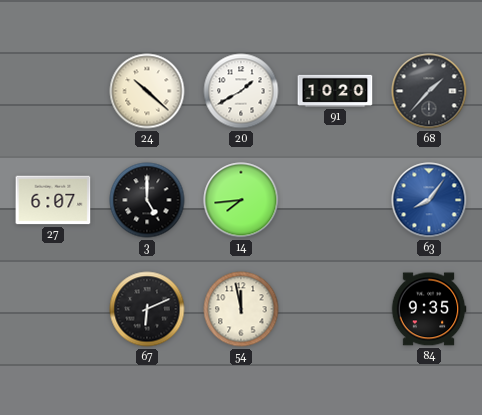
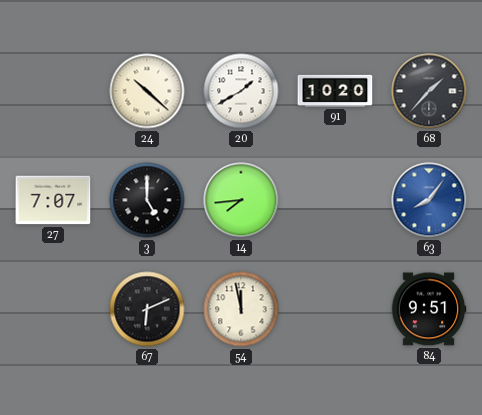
27: 6:07 -> 7:07
84: 9:35 -> 9:51
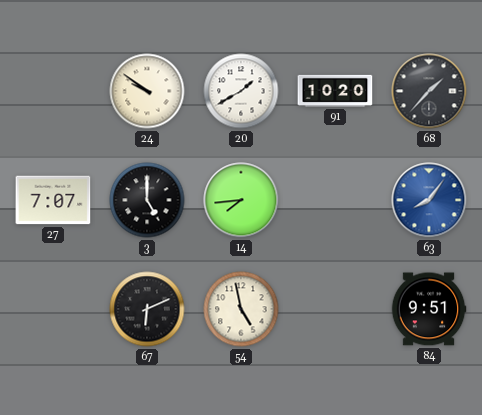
24: 10:22 -> 9:51
54: 11:58 -> 4:58
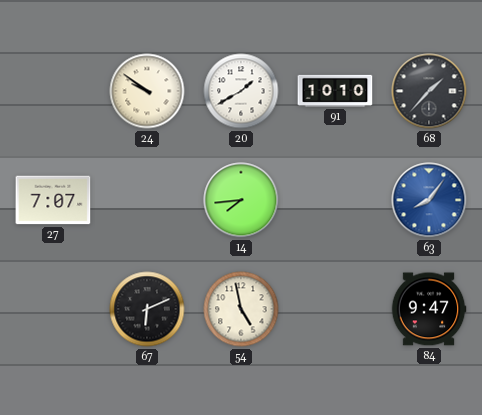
91: 10:20 -> 10:10
3: 5:00 -> none
84: 9:51 -> 9:47
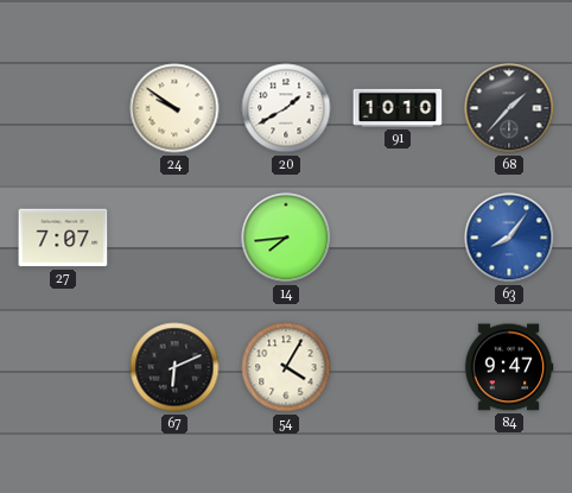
54: 4:58 -> 4:05
